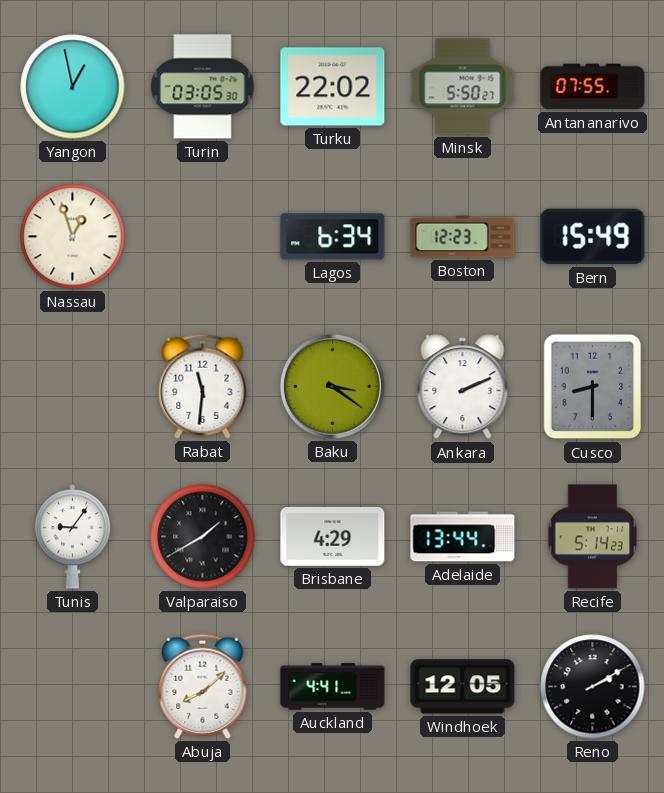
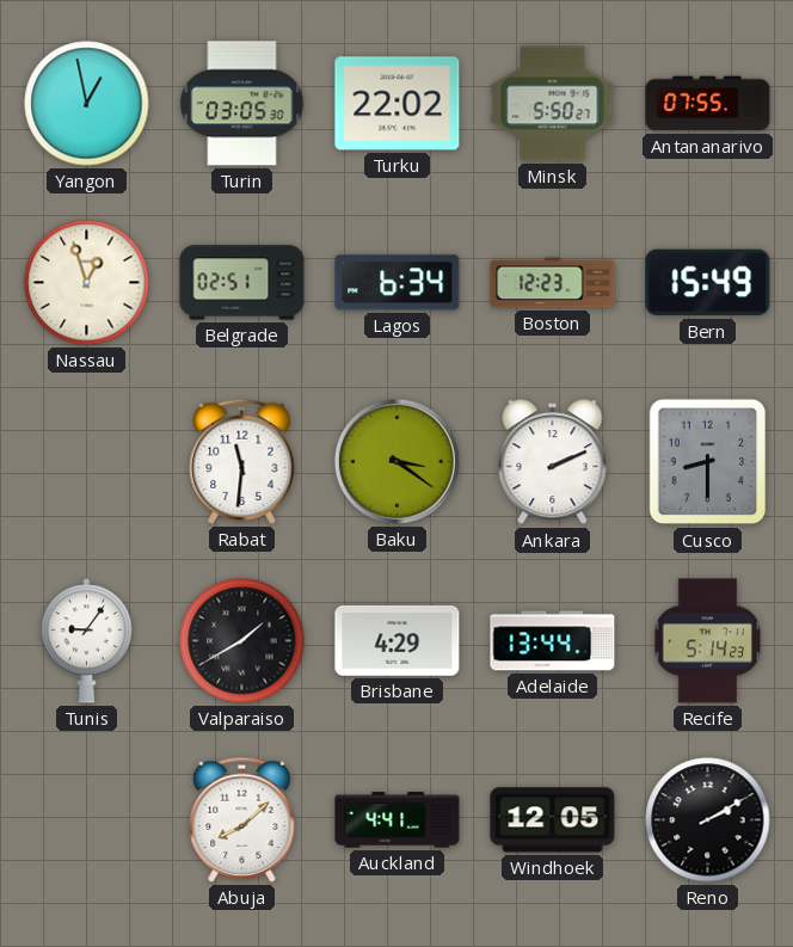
Belgrade: none -> 02:51
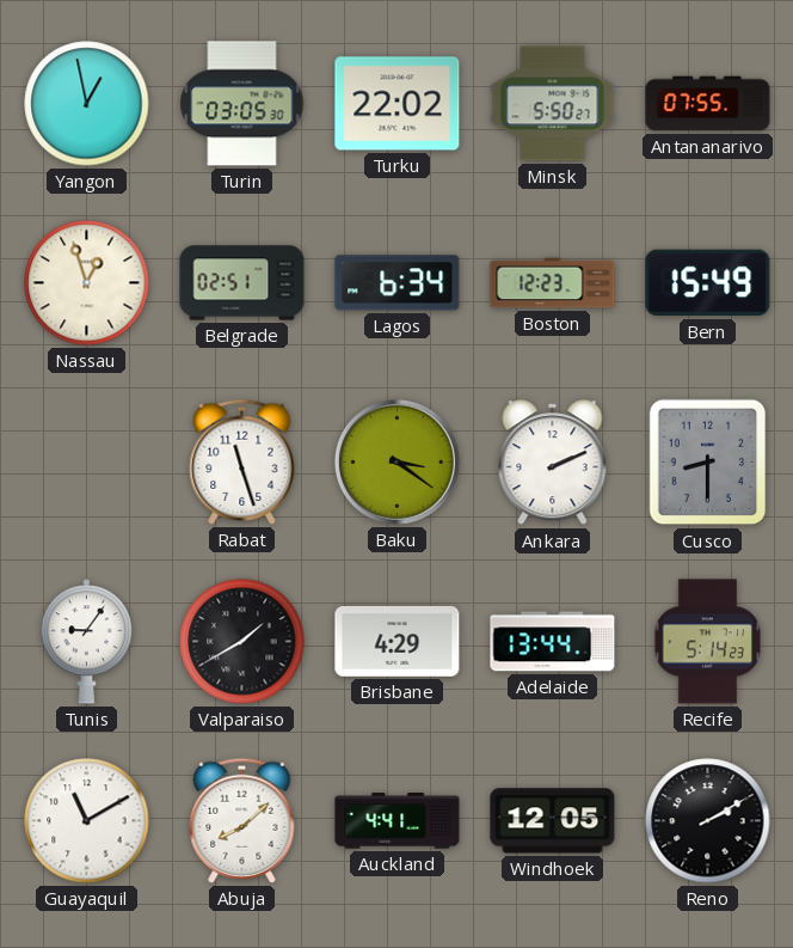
Rabat: 11:31 -> 11:27
Guayaquil: none -> 11:10
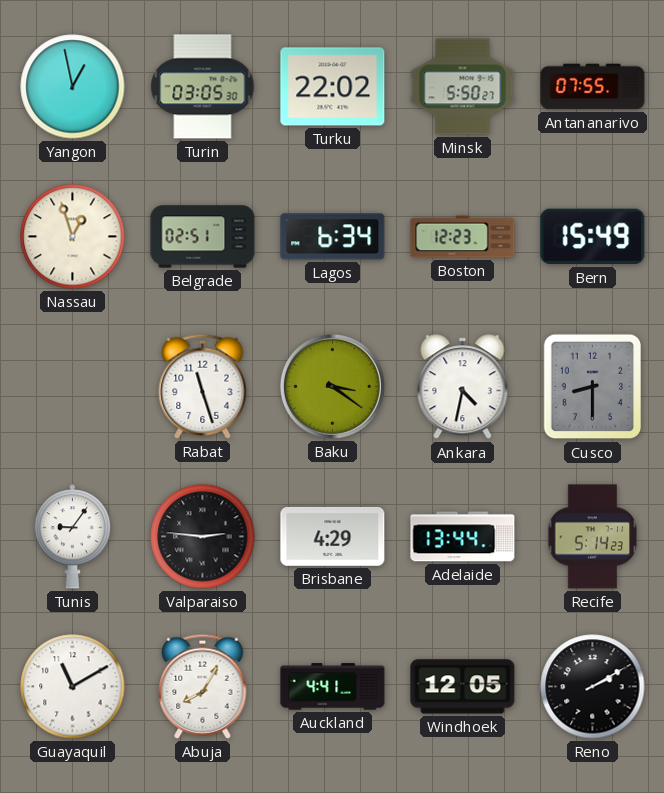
Ankara: 2:11 -> 4:32
Valparaiso: 1:40 -> 2:46
Abuja: 8:08 -> 8:05
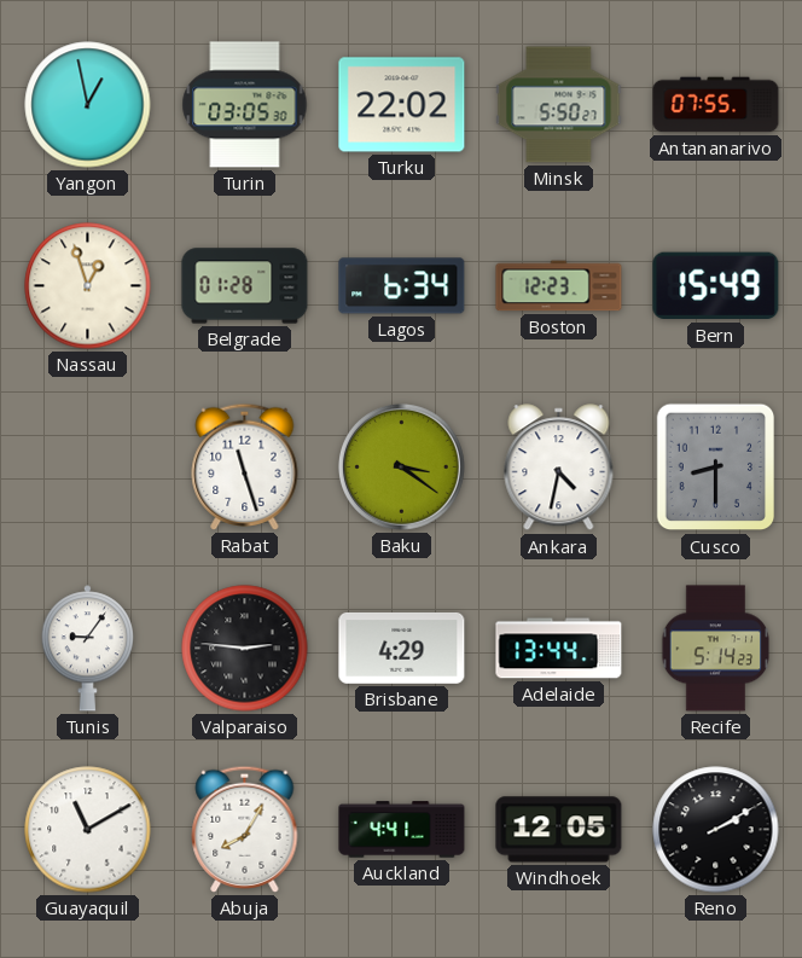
Belgrade: 02:51 -> 01:28
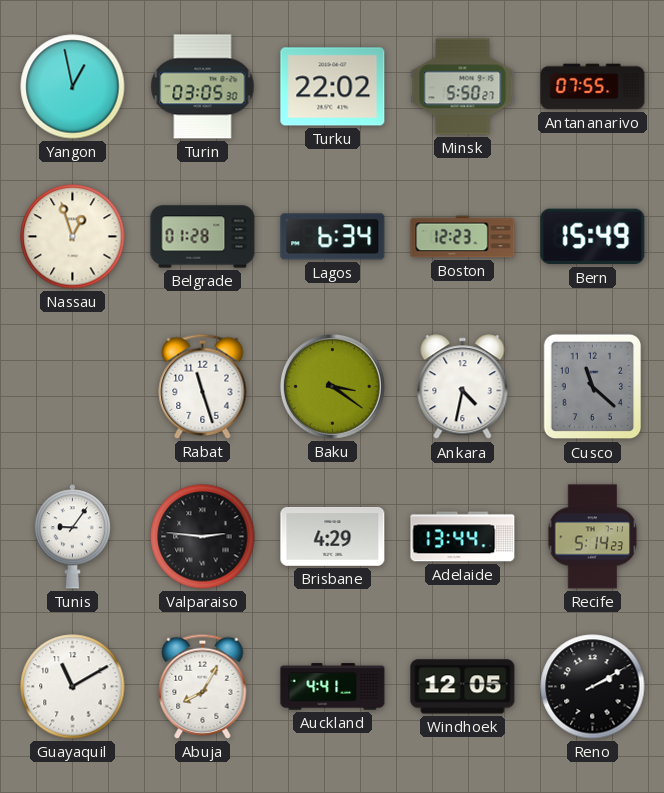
Cusco: 8:30 -> 11:22
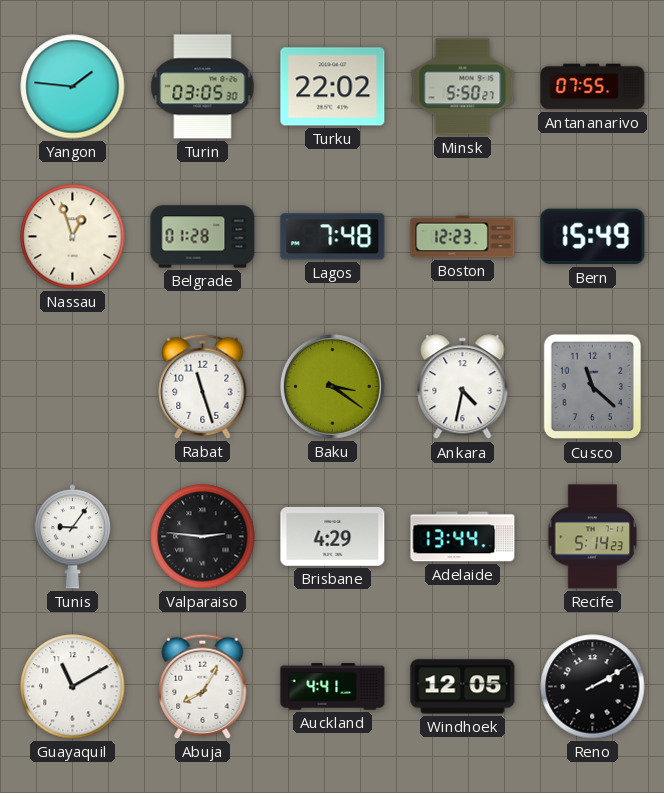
Yangon: 12:58 -> 1:46
Lagos: 6:34 -> 7:48
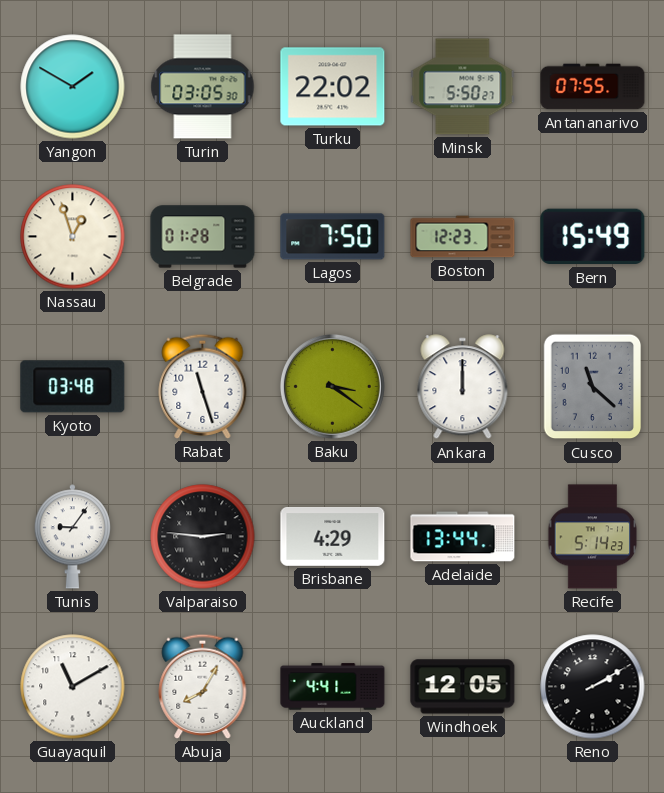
Yangon: 1:46 -> 1:50
Lagos: 7:48 -> 7:50
Kyoto: none -> 03:48
Ankara: 4:32 -> 12:00
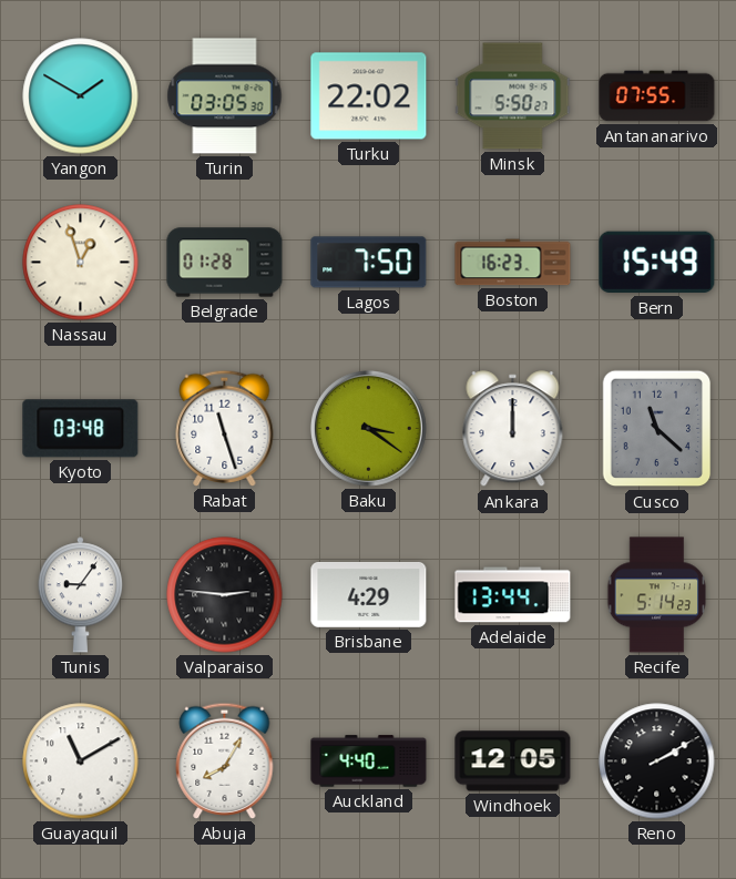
Boston: 12:23 -> 16:23
Auckland: 4:41 -> 4:40
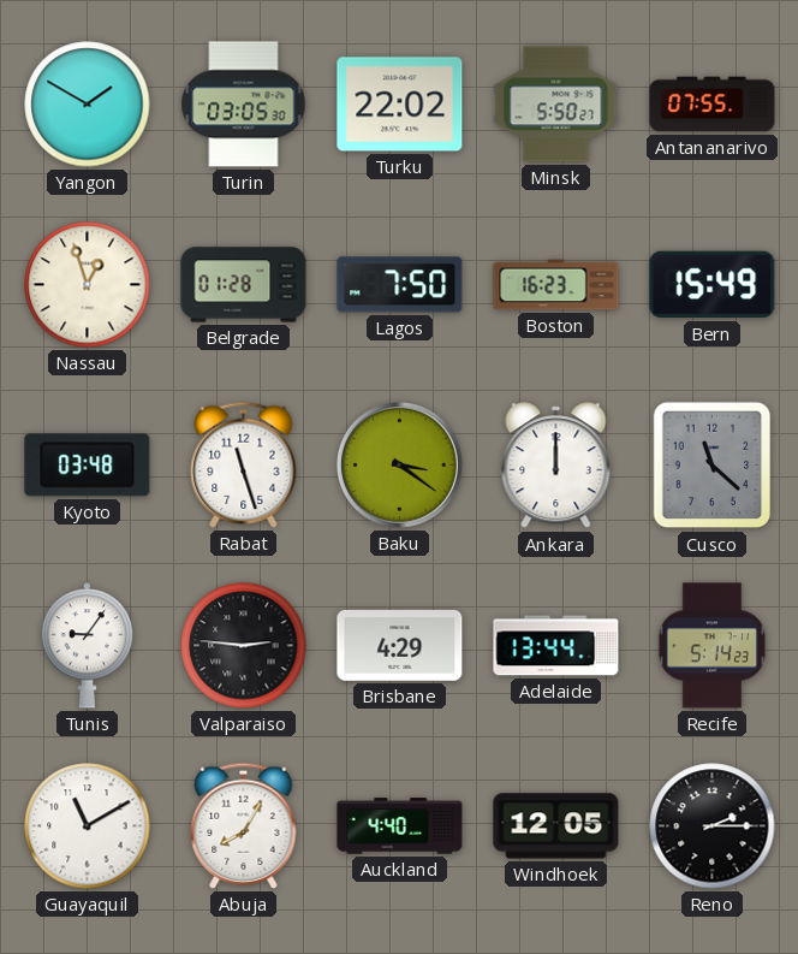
Reno: 2:10 -> 2:15
